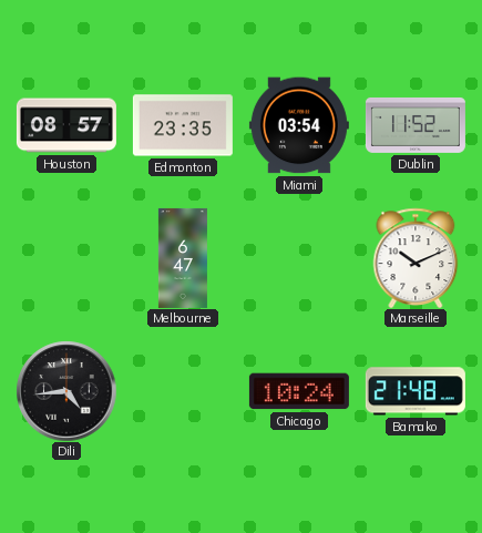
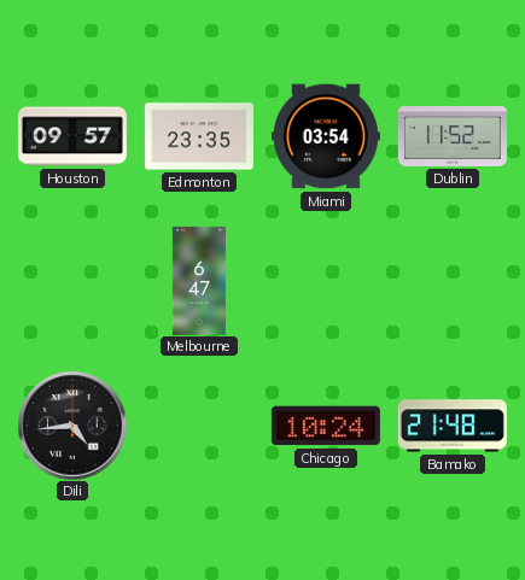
Houston: 08:57 -> 09:57
Marseille: 10:11 -> none
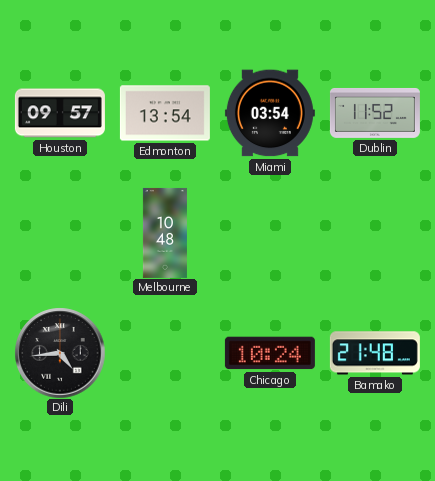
Edmonton: 23:35 -> 13:54
Melbourne: 6:47 -> 10:48
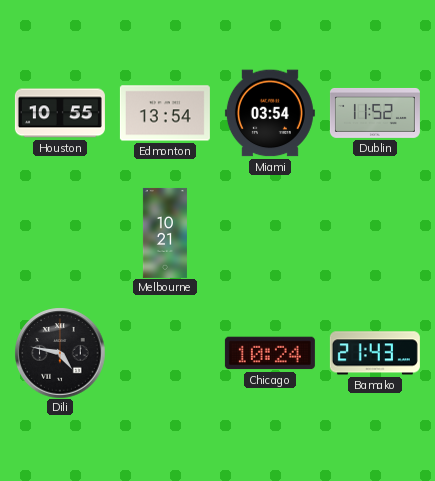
Houston: 09:57 -> 10:55
Melbourne: 10:48 -> 10:21
Dili: 4:44 -> 4:47
Bamako: 21:48 -> 21:43
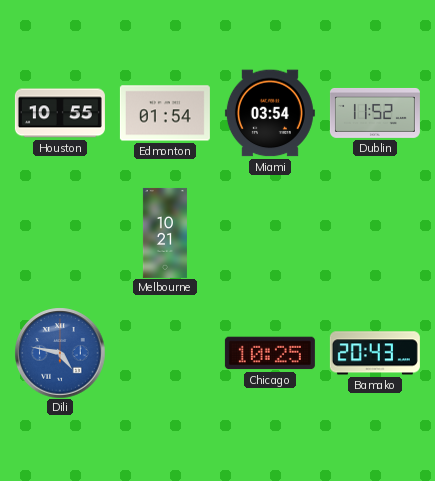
Edmonton: 13:54 -> 01:54
Dili dial: black -> blue
Chicago: 10:24 -> 10:25
Bamako: 21:43 -> 20:43
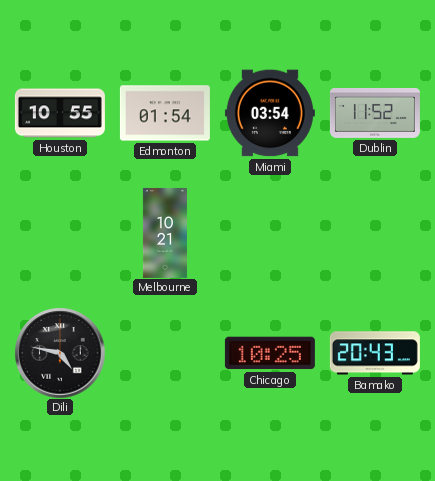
Dili dial: blue -> black
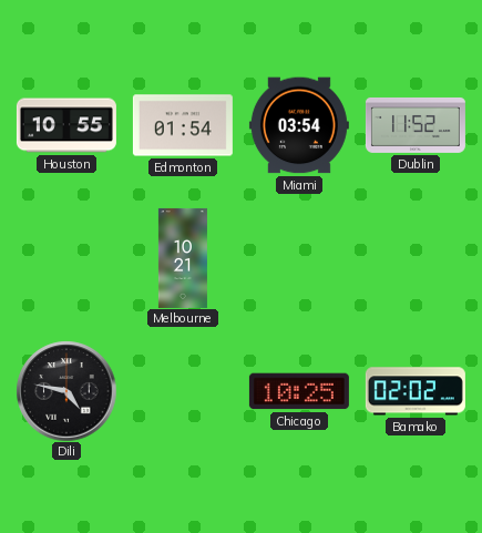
Bamako: 20:43 -> 02:02
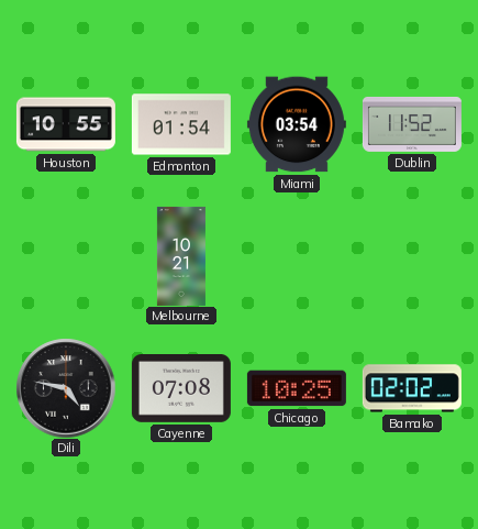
Cayenne: none -> 07:08
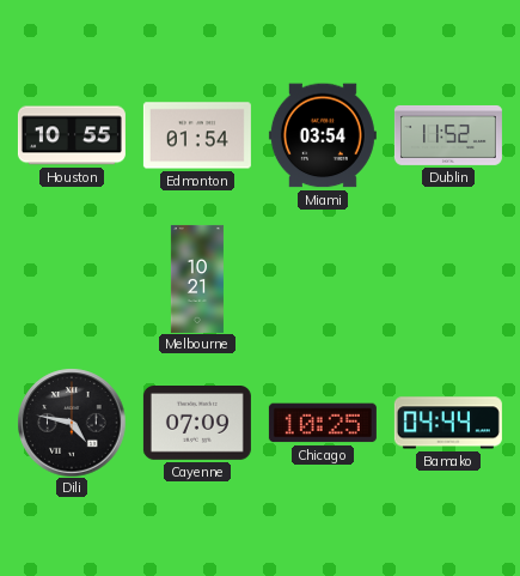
Cayenne: 07:08 -> 07:09
Bamako: 02:02 -> 04:44
